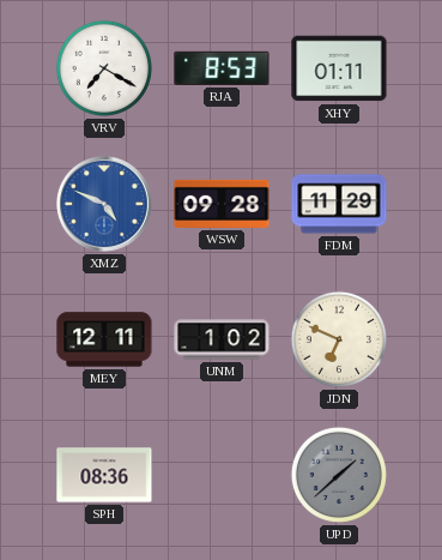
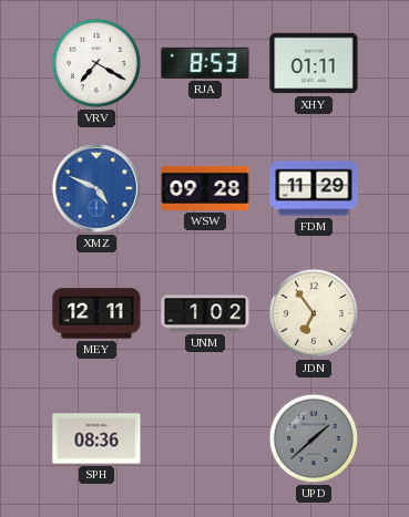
JDN: 6:49 -> 6:54
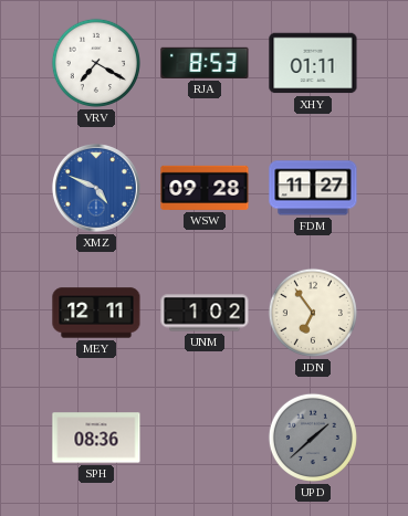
FDM: 11:29 -> 11:27
